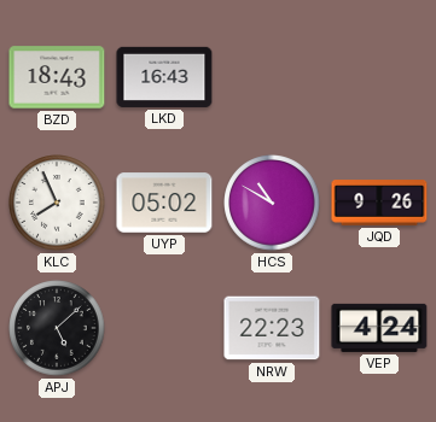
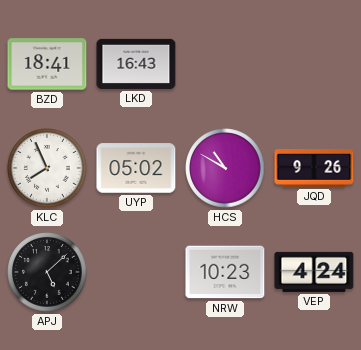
BZD: 18:43 -> 18:41
NRW: 22:23 -> 10:23
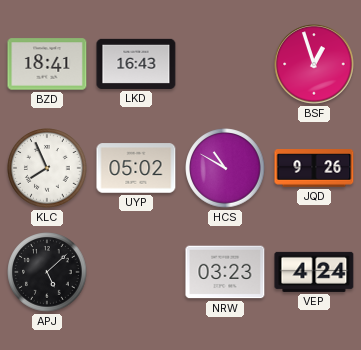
BSF: none -> 12:57
NRW: 10:23 -> 03:23
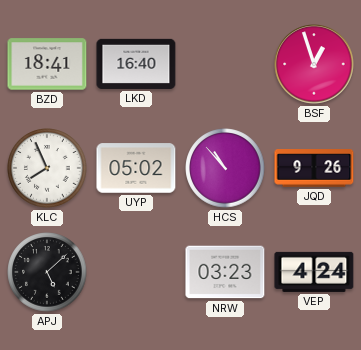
LKD: 16:43 -> 16:40
HCS: 10:50 -> 10:53
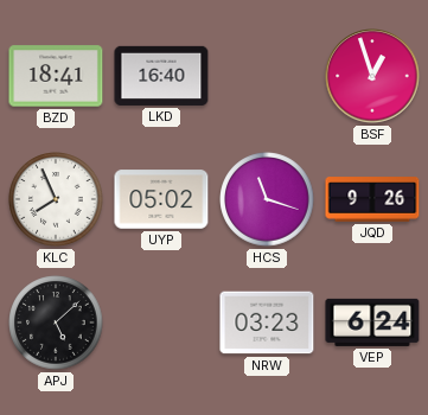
HCS: 10:53 -> 11:18
VEP: 4:24 -> 6:24
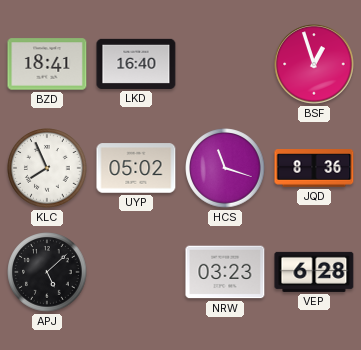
JQD: 9:26 -> 8:36
VEP: 6:24 -> 6:28
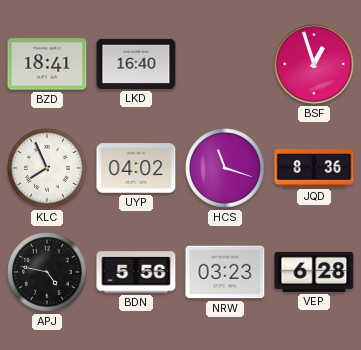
UYP: 05:02 -> 04:02
APJ: 5:08 -> 4:47
BDN: none -> 5:56
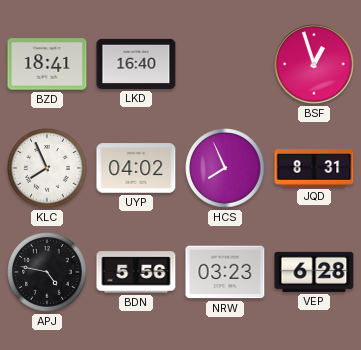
HCS: 11:18 -> 7:56
JQD: 8:36 -> 8:31
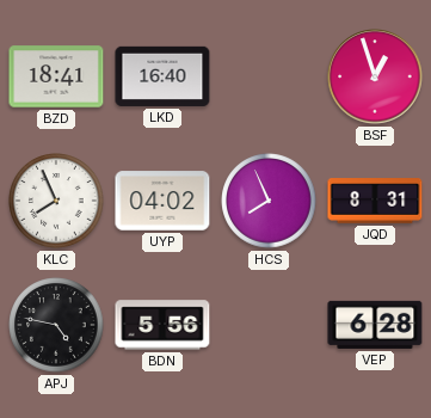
NRW: 03:23 -> none
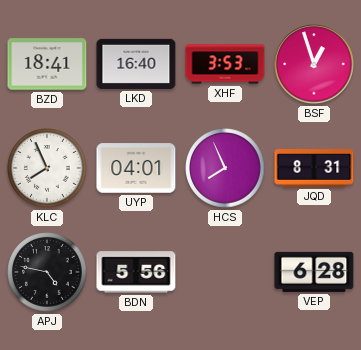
XHF: none -> 3:53
UYP: 04:02 -> 04:01
